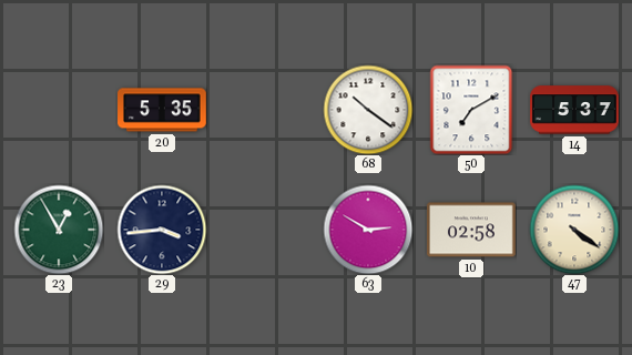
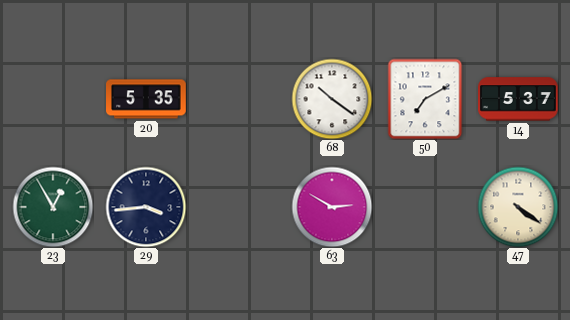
10: 02:58 -> none
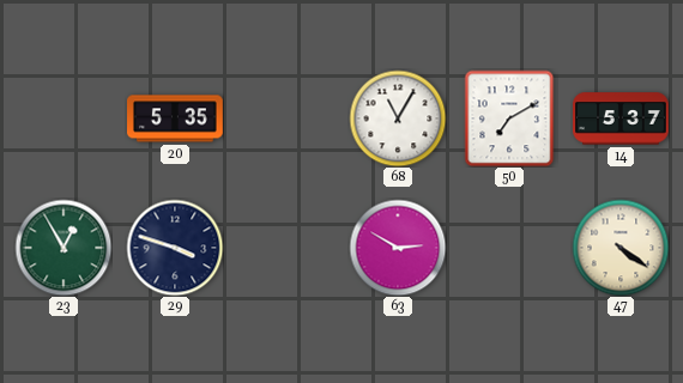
68: 10:21 -> 11:05
29: 3:44 -> 3:48
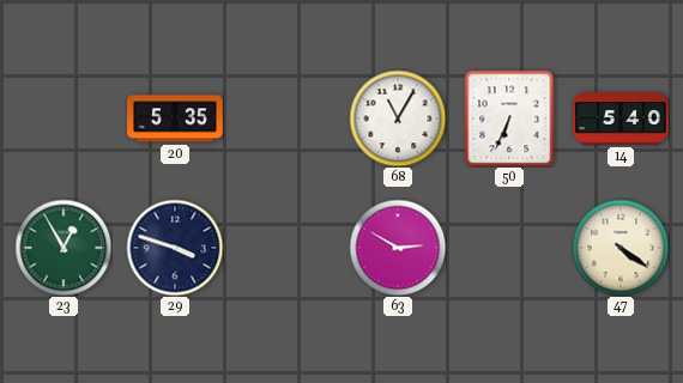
50: 7:10 -> 6:34
14: 5:37 -> 5:40
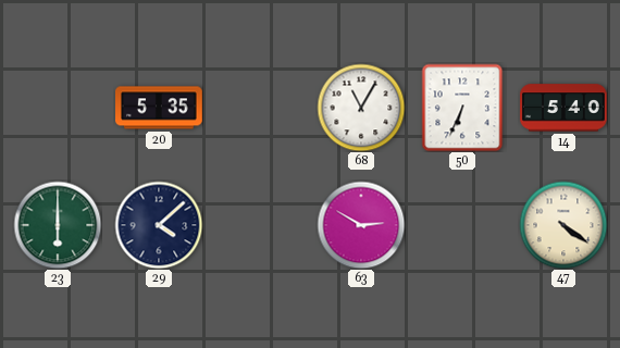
23: 12:55 -> 6:00
29: 3:48 -> 4:08
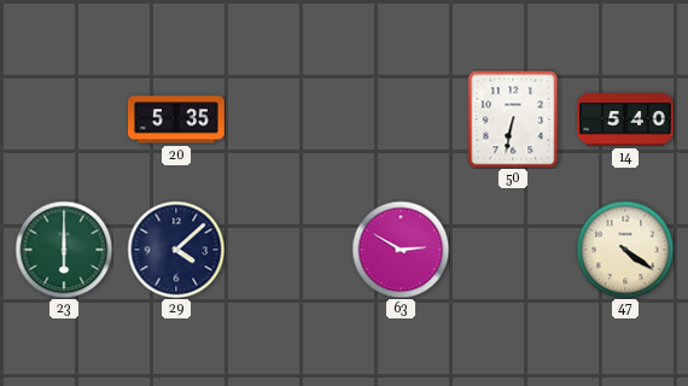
68: 11:05 -> none
50: 6:34 -> 6:32
